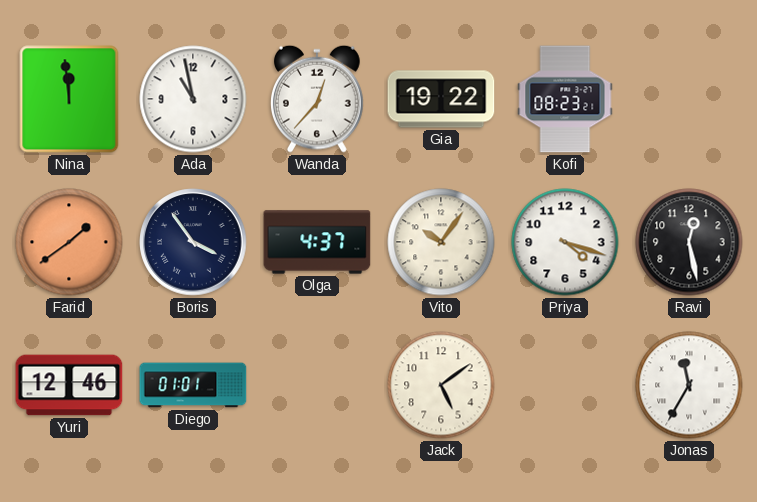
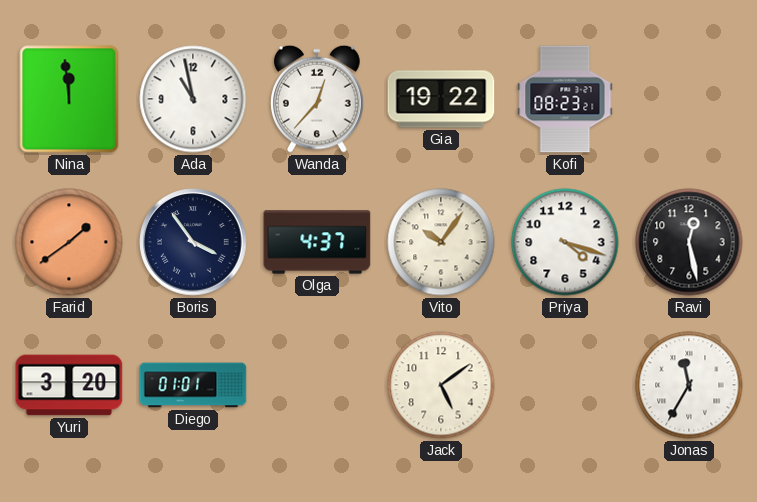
Yuri: 12:46 -> 3:20
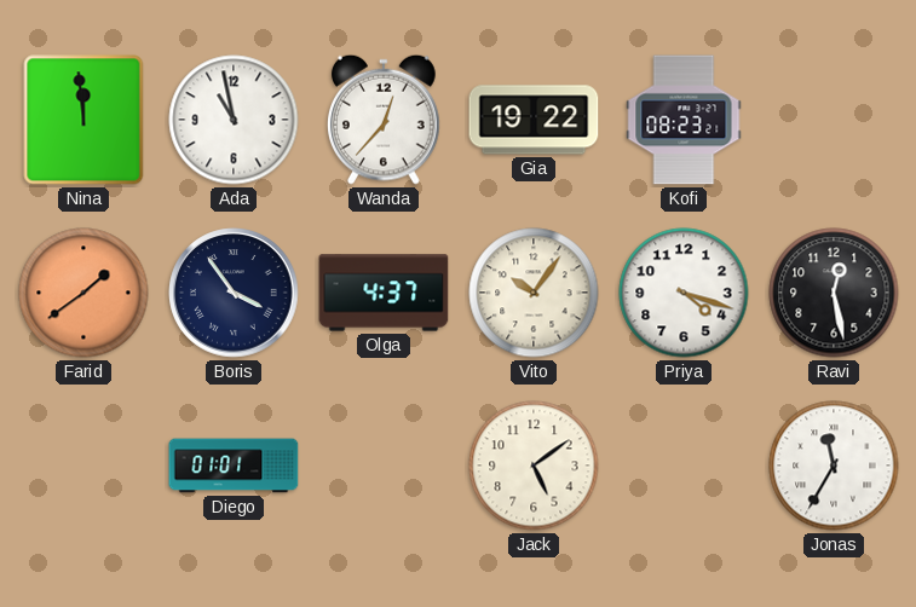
Yuri: 3:20 -> none
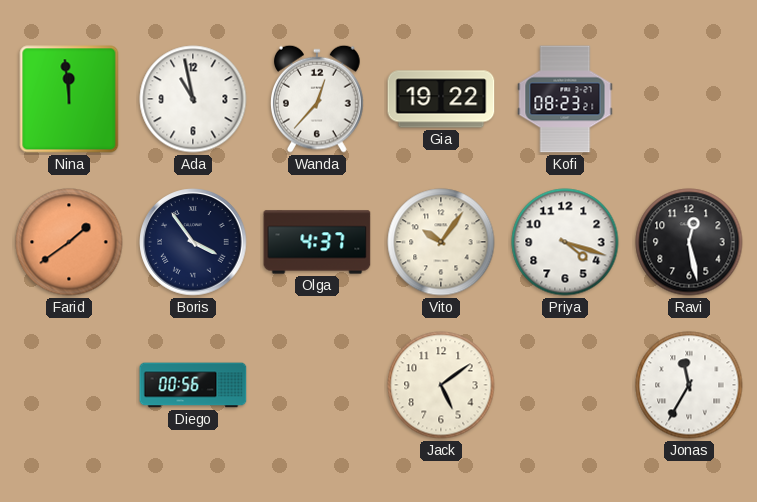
Diego: 01:01 -> 00:56
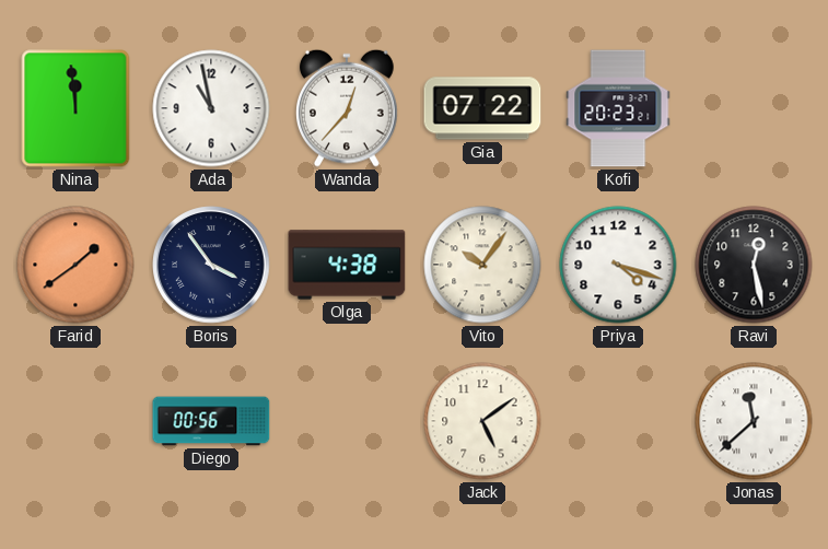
Gia: 19:22 -> 07:22
Kofi: 08:23 -> 20:23
Olga: 4:37 -> 4:38
Jonas: 11:35 -> 11:38
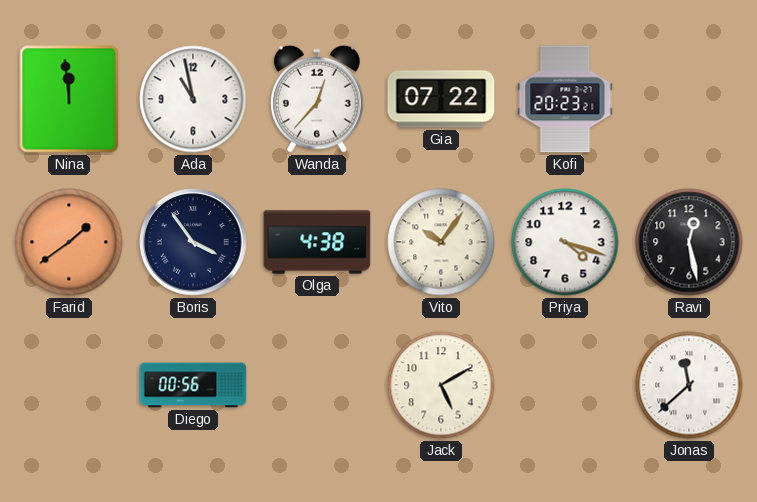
Jack: 5:09 -> 5:10
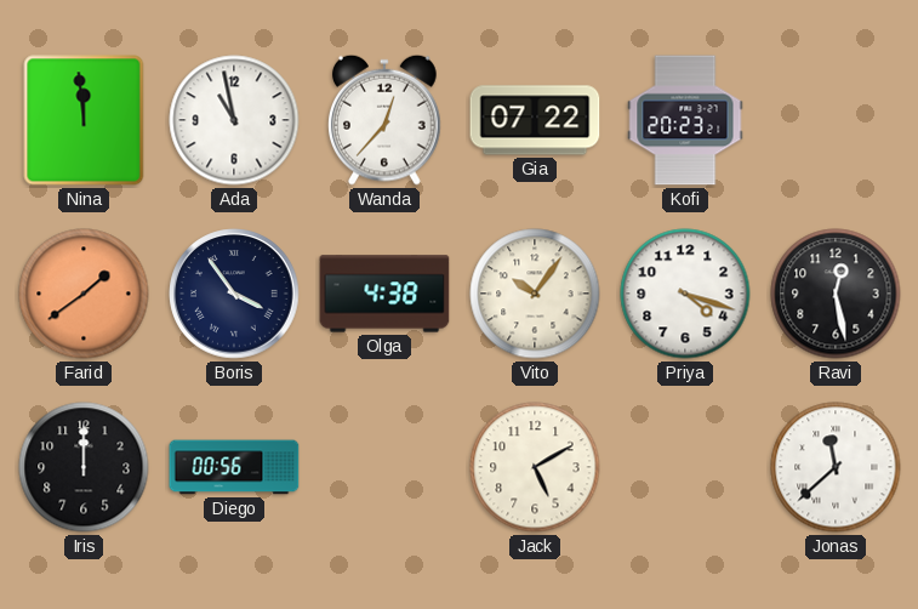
Iris: none -> 12:00
